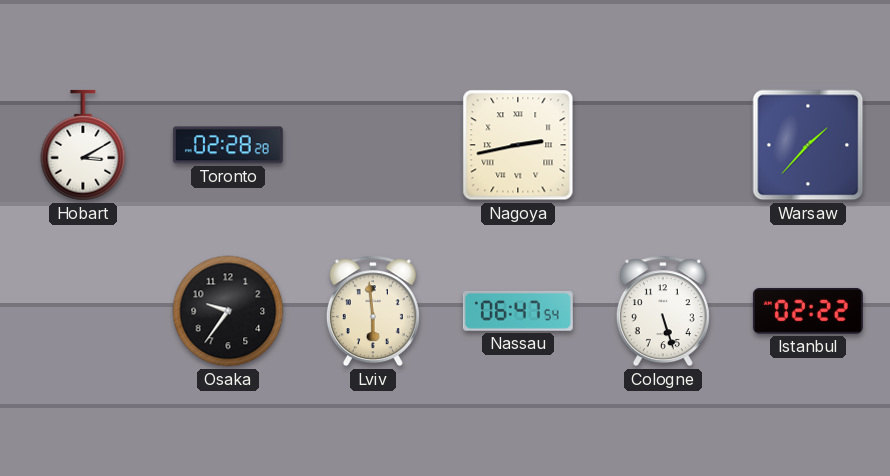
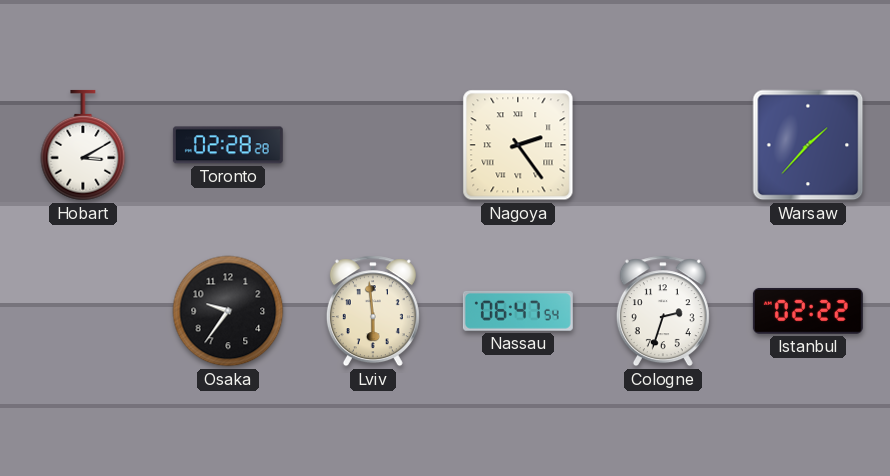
Nagoya: 2:43 -> 2:24
Cologne: 5:27 -> 2:33
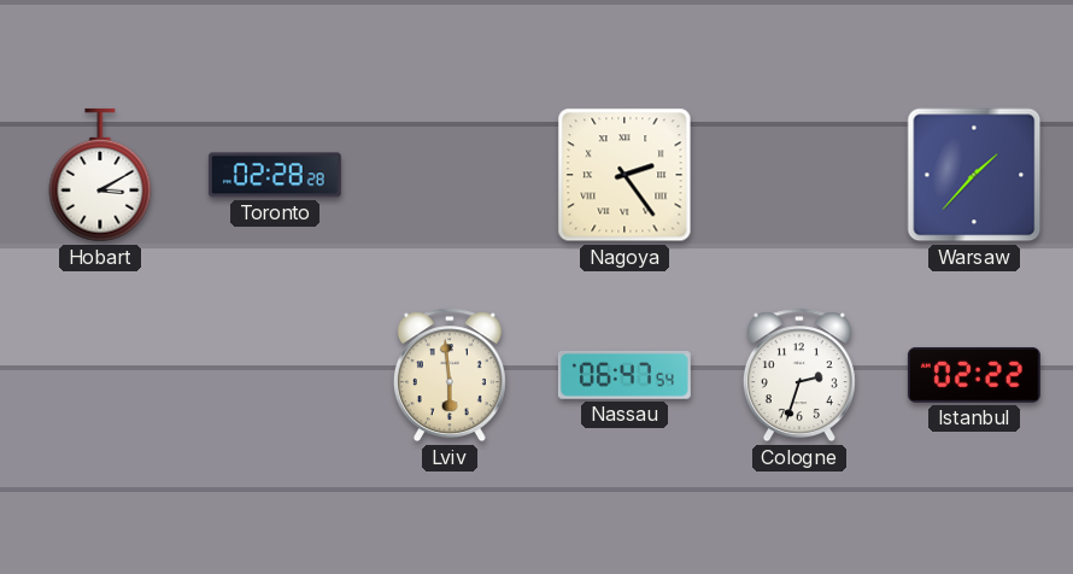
Osaka: 9:36 -> none
